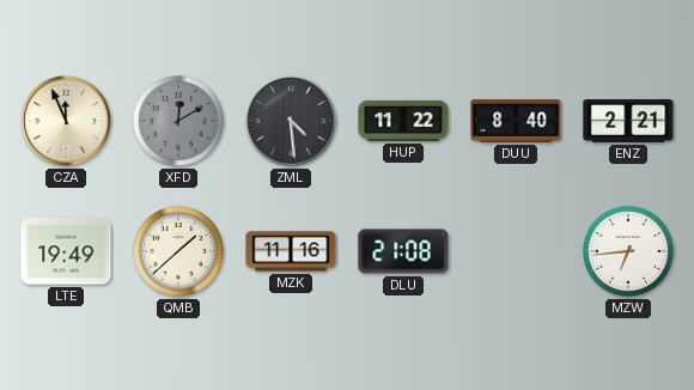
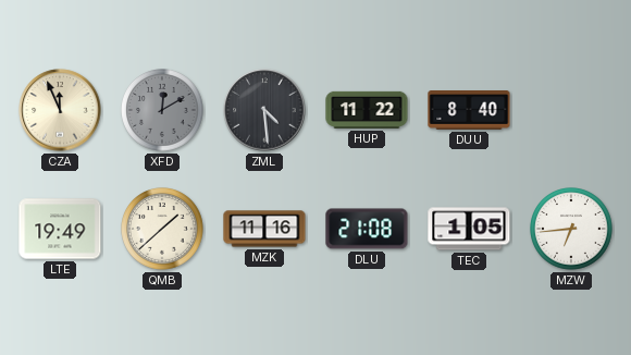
ENZ: 2:21 -> none
TEC: none -> 1:05
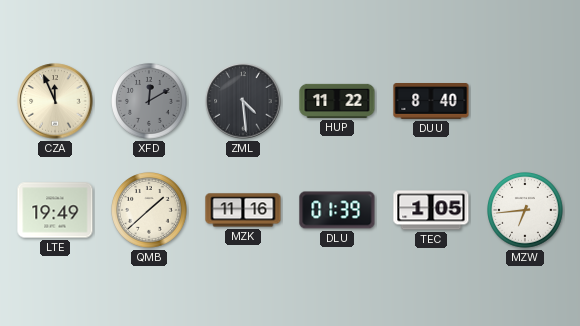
DLU: 21:08 -> 01:39
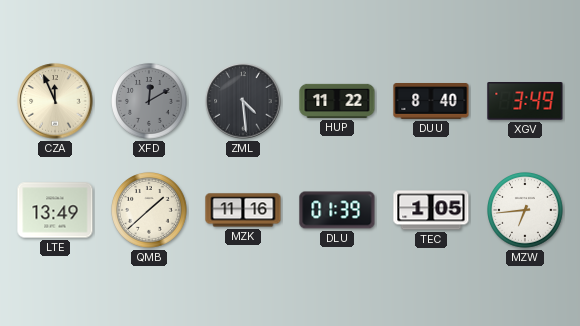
XGV: none -> 3:49
LTE: 19:49 -> 13:49
